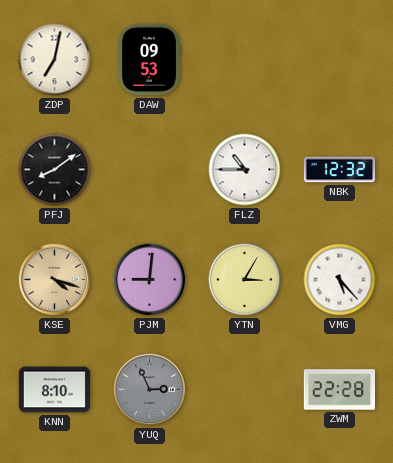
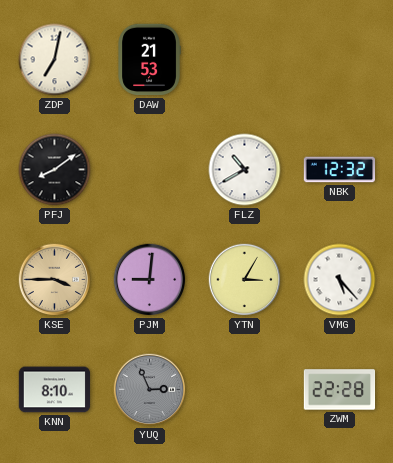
DAW: 09:53 -> 21:53
FLZ: 10:45 -> 10:40
KSE: 4:18 -> 3:45
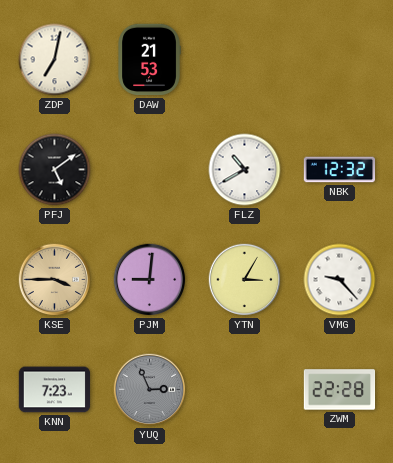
PFJ: 8:09 -> 5:09
VMG: 5:23 -> 9:23
KNN: 8:10 -> 7:23
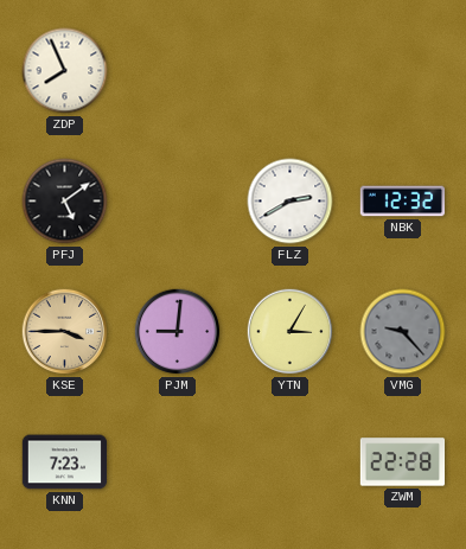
ZDP: 7:02 -> 7:56
DAW: 21:53 -> none
FLZ: 10:40 -> 2:40
VMG dial: white -> grey
YUQ: 2:56 -> none
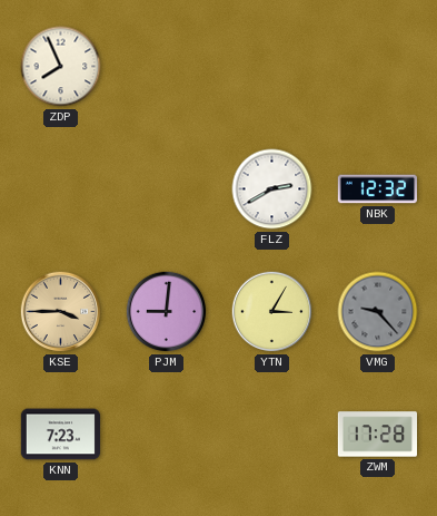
PFJ: 5:09 -> none
ZWM: 22:28 -> 17:28
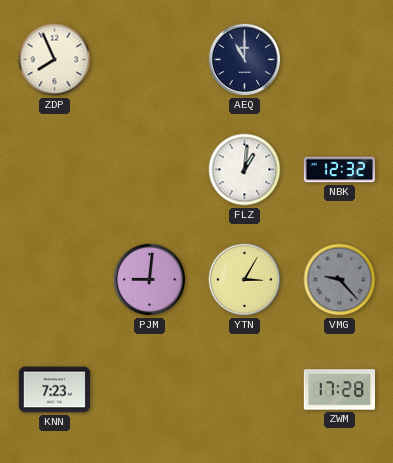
AEQ: none -> 11:00
FLZ: 2:40 -> 1:01
KSE: 3:45 -> none
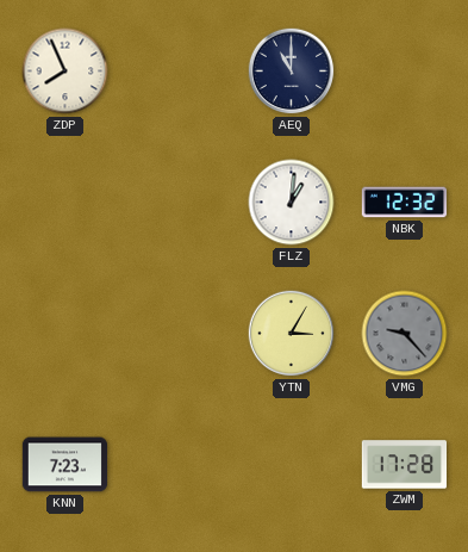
PJM: 9:01 -> none
